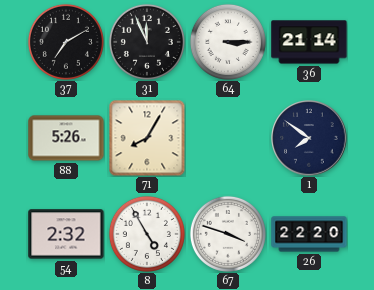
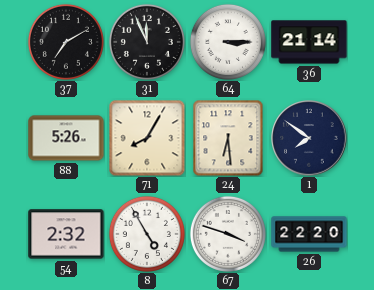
24: none -> 6:29
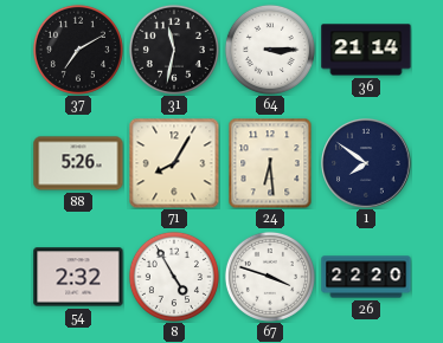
31: 11:56 -> 11:32
